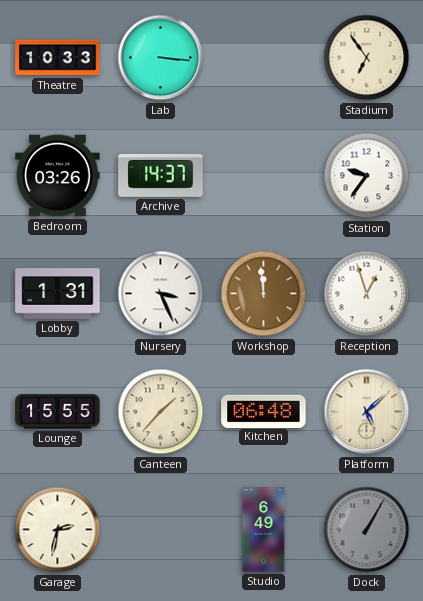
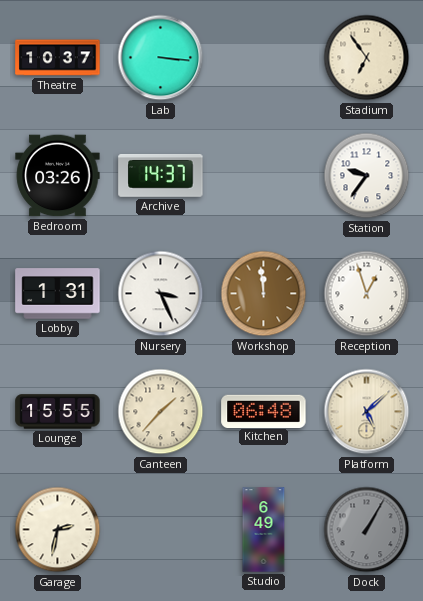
Theatre: 10:33 -> 10:37
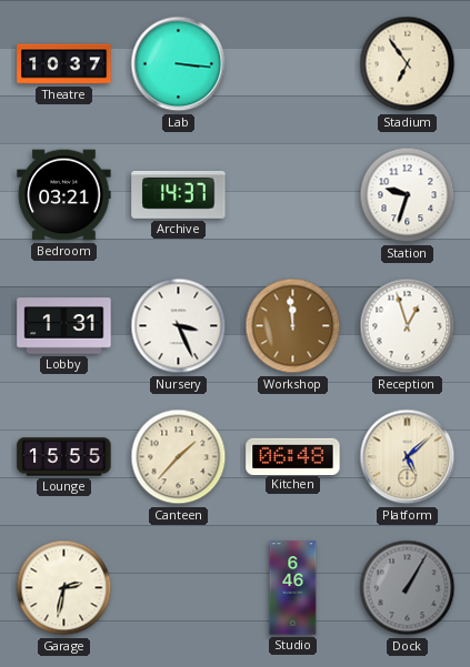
Bedroom: 03:26 -> 03:21
Station: 9:36 -> 9:33
Studio: 6:49 -> 6:46
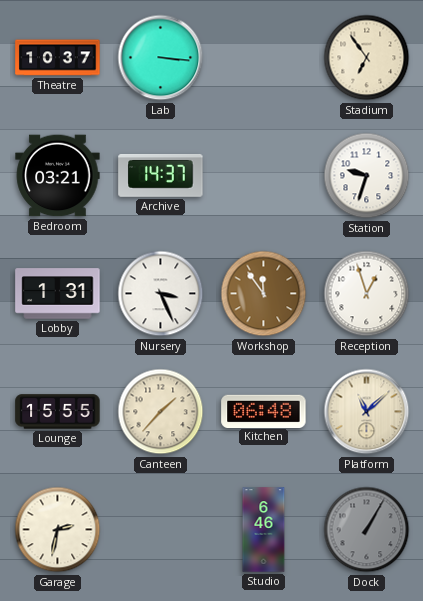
Workshop: 11:59 -> 11:54
Platform: 5:08 -> 11:08
